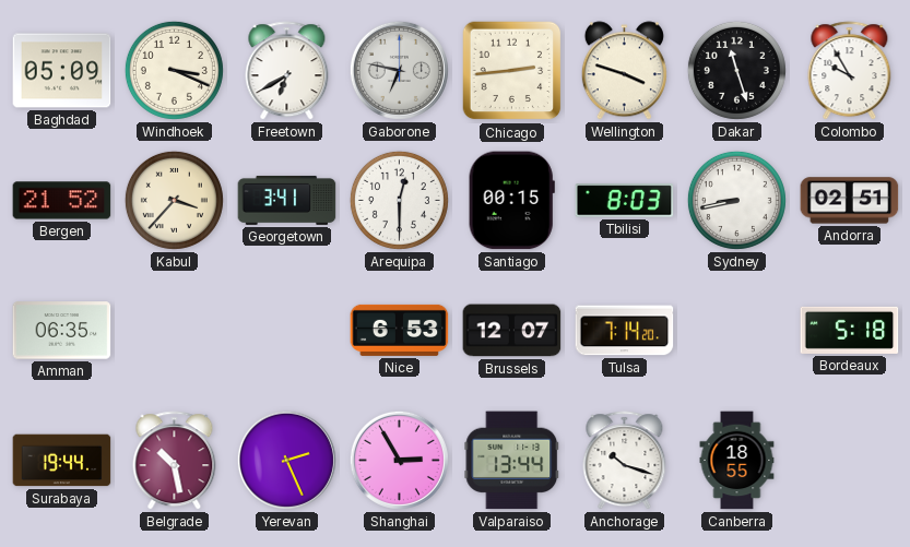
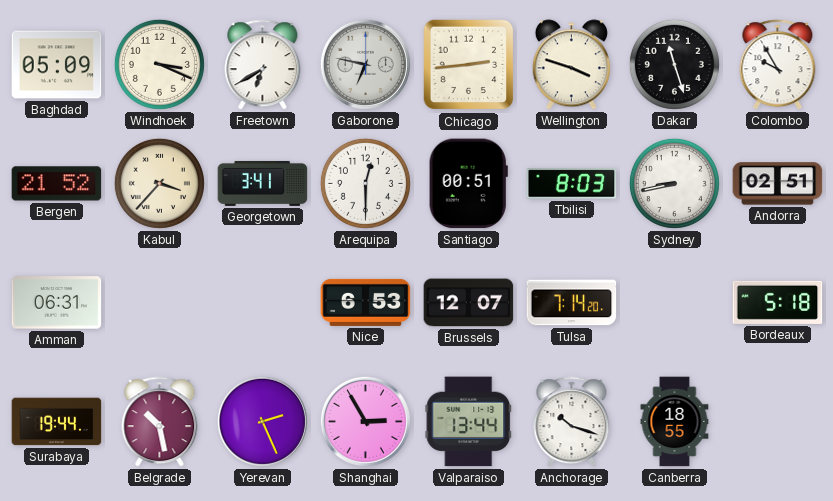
Santiago: 00:15 -> 00:51
Amman: 06:35 -> 06:31
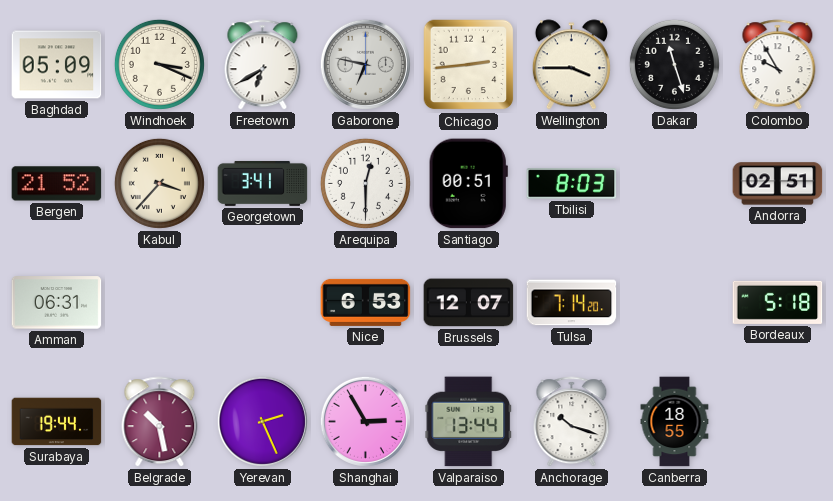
Wellington: 3:48 -> 3:45
Sydney: 8:43 -> none
